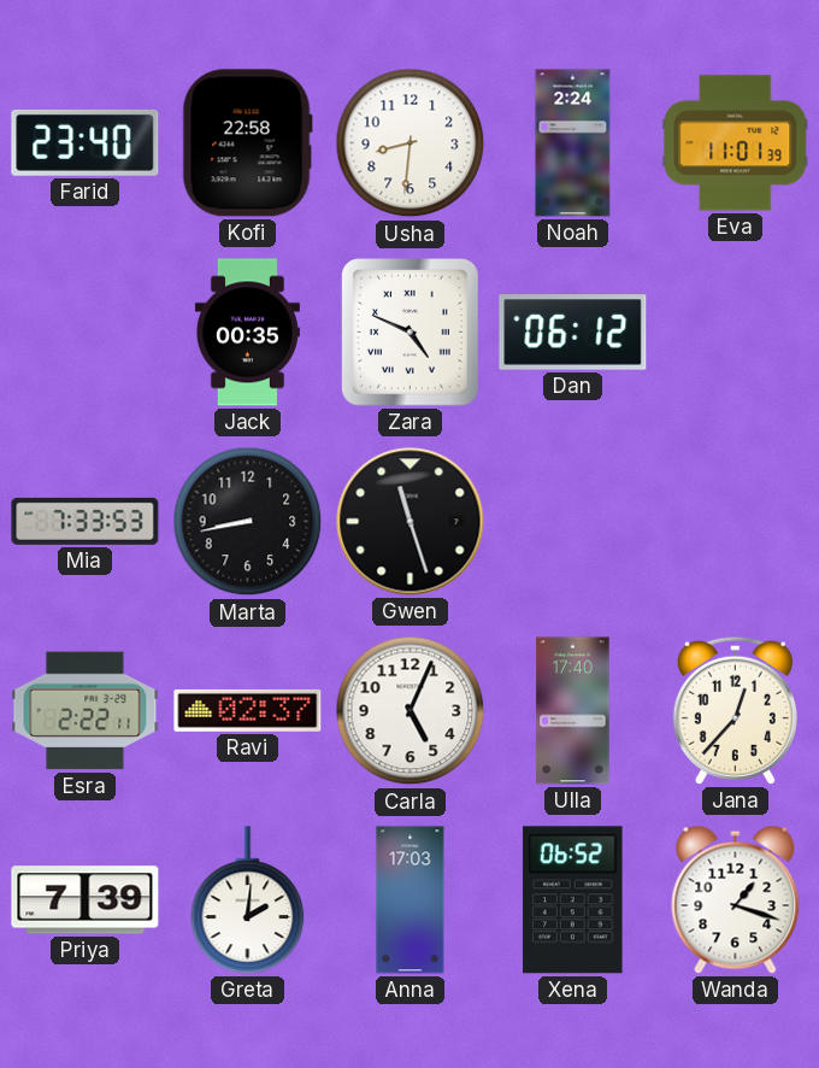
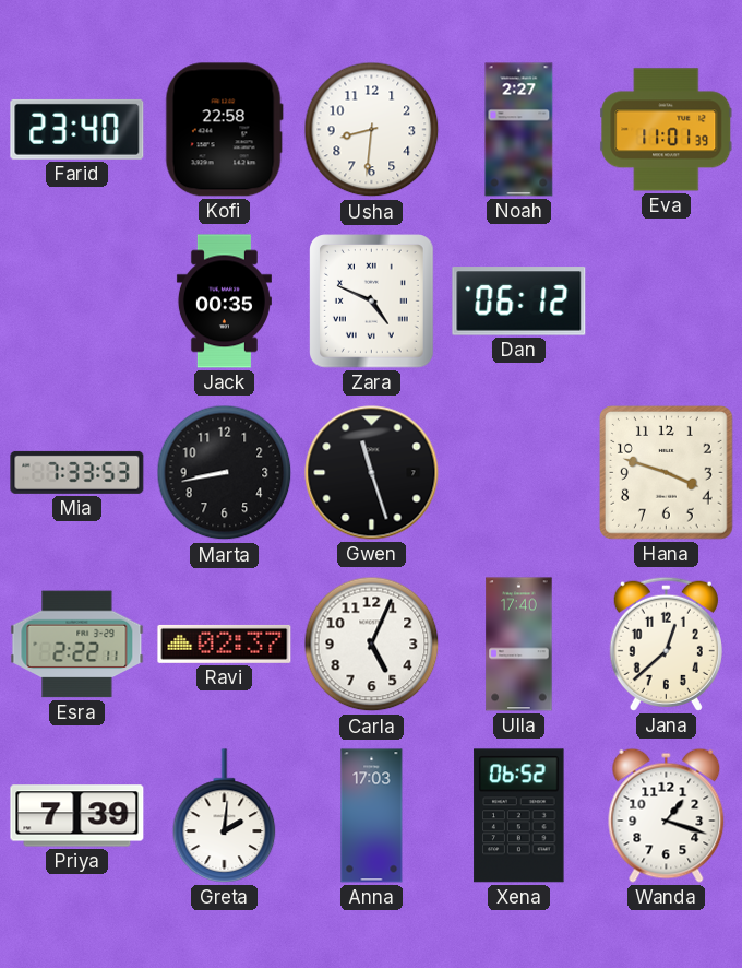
Noah: 2:24 -> 2:27
Hana: none -> 3:48
Jana: 12:37 -> 12:38
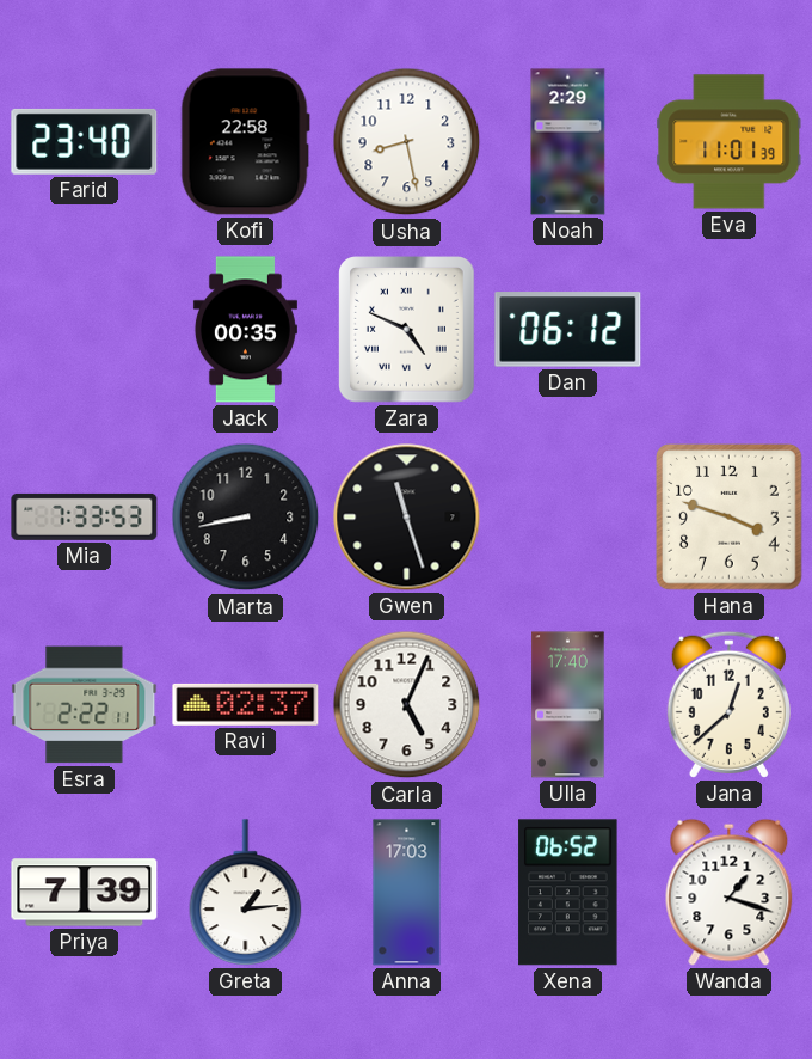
Usha: 8:31 -> 8:28
Noah: 2:27 -> 2:29
Greta: 2:01 -> 1:14
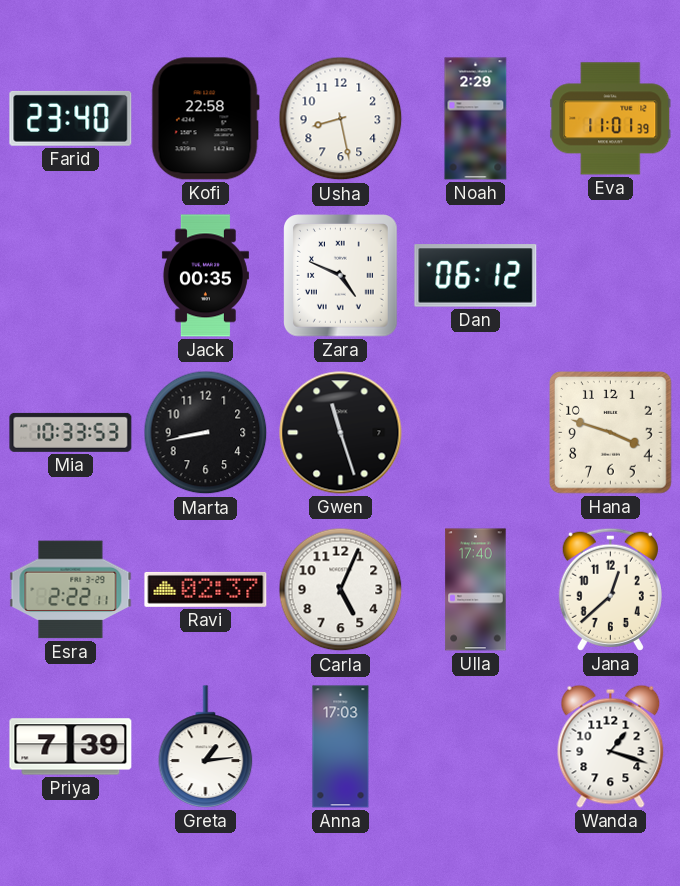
Mia: 7:33 -> 10:33
Xena: 06:52 -> none
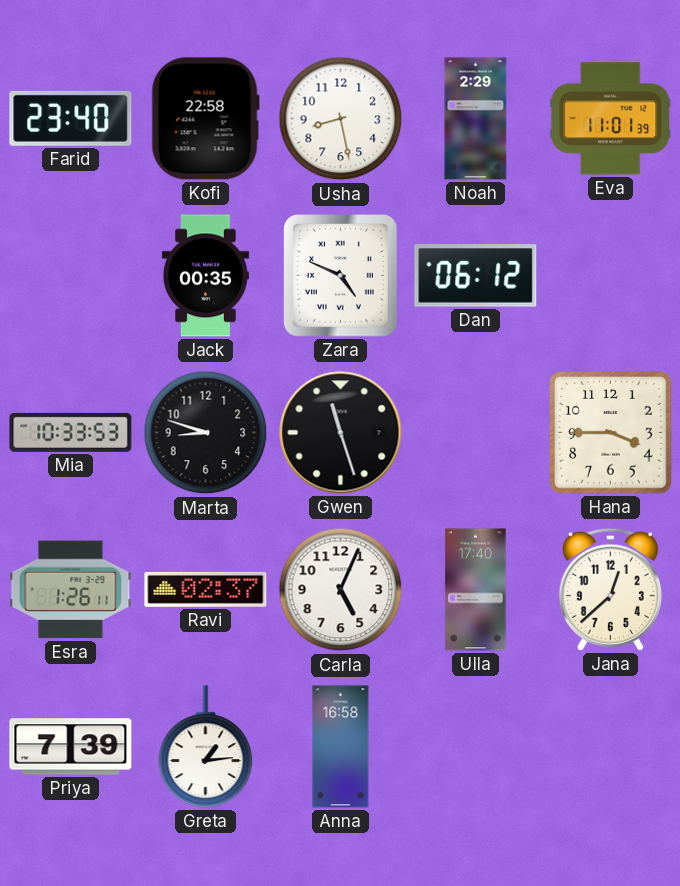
Marta: 8:43 -> 8:48
Hana: 3:48 -> 3:45
Esra: 2:22 -> 1:26
Anna: 17:03 -> 16:58
Wanda: 1:18 -> none
